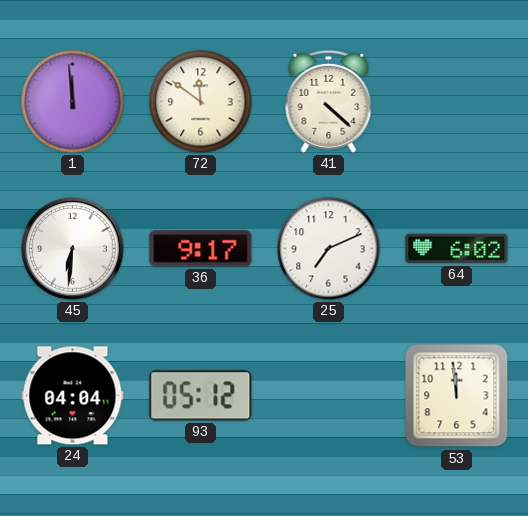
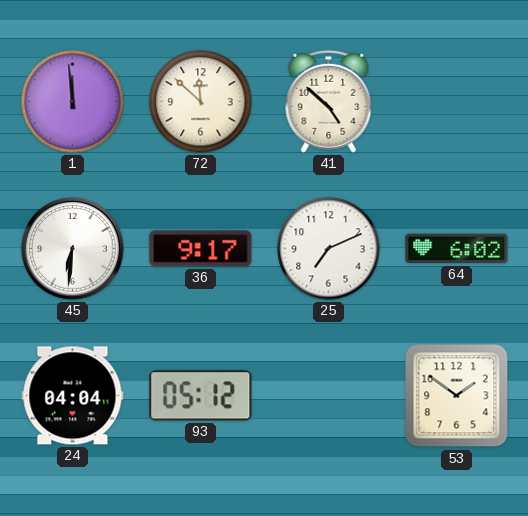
72: 11:51 -> 11:52
41: 4:22 -> 4:52
53: 11:59 -> 1:51
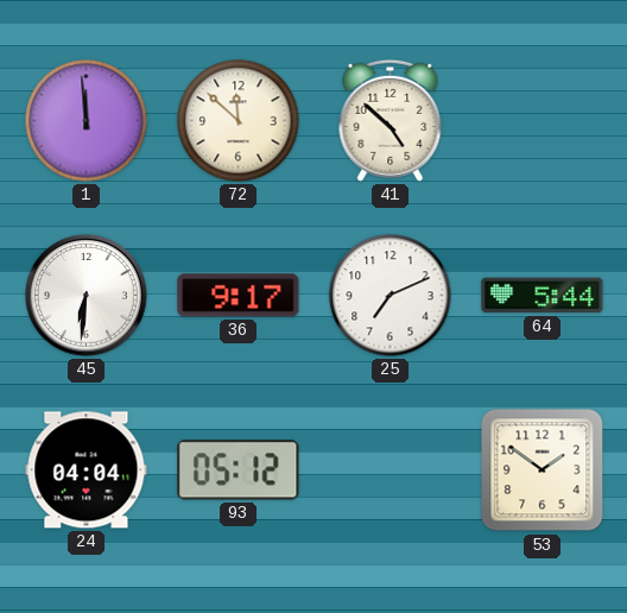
64: 6:02 -> 5:44
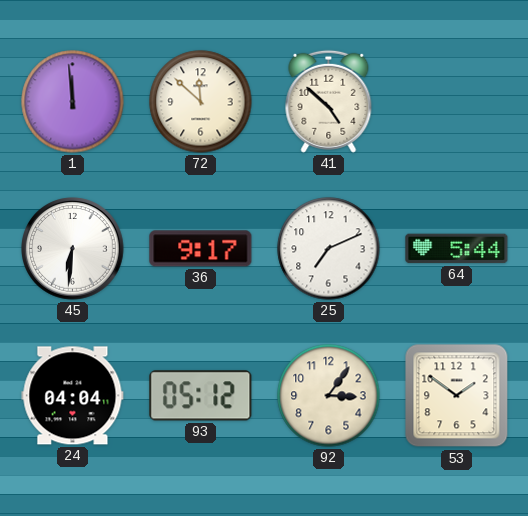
92: none -> 3:06
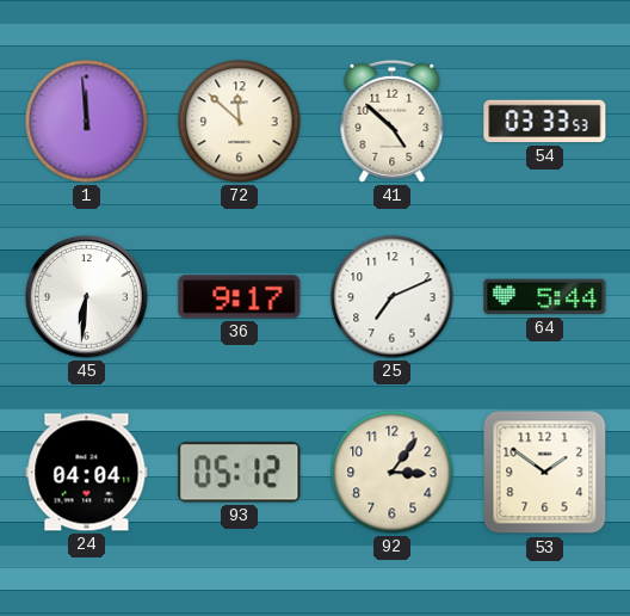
54: none -> 03:33
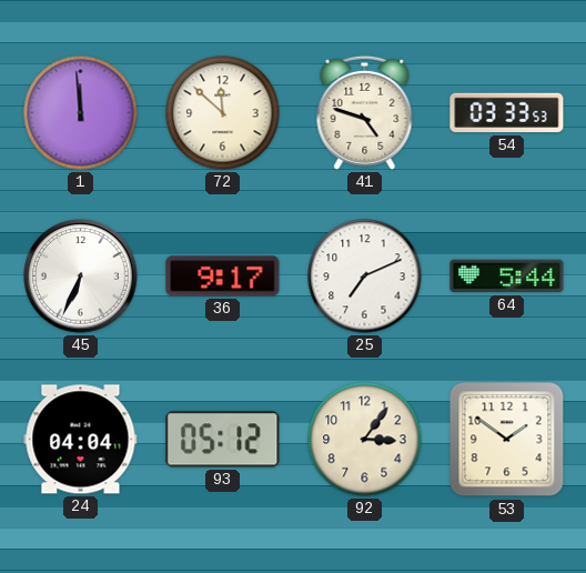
41: 4:52 -> 4:48
45: 6:31 -> 6:34
